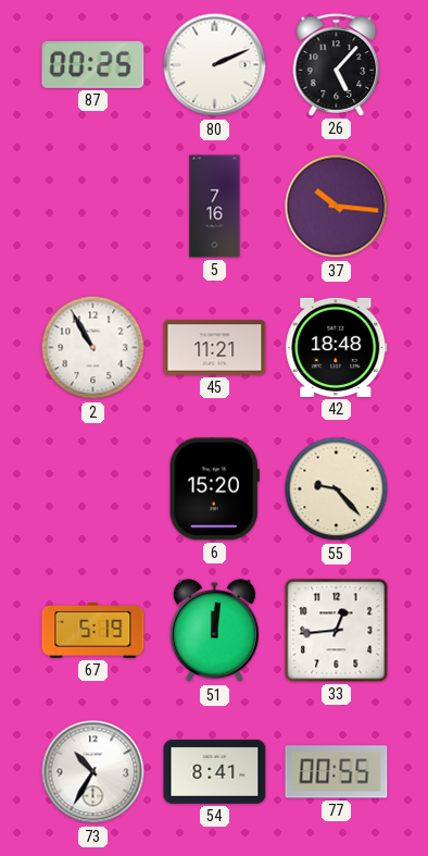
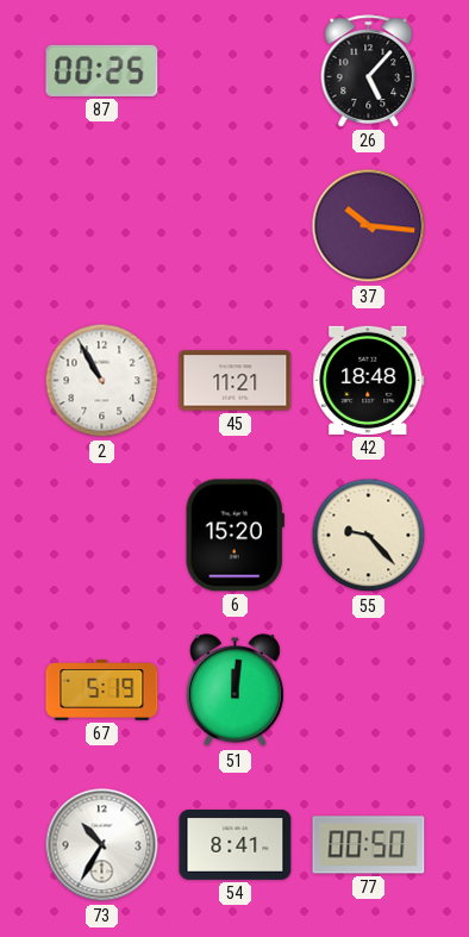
80: 2:11 -> none
5: 7:16 -> none
33: 12:44 -> none
77: 00:55 -> 00:50
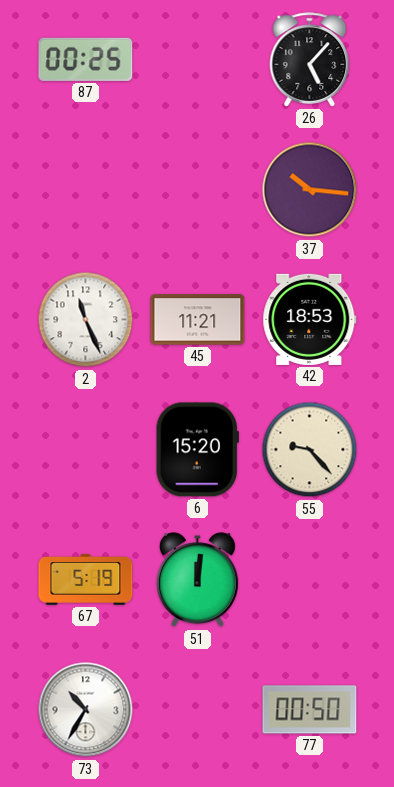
2: 10:55 -> 11:26
42: 18:48 -> 18:53
54: 8:41 -> none
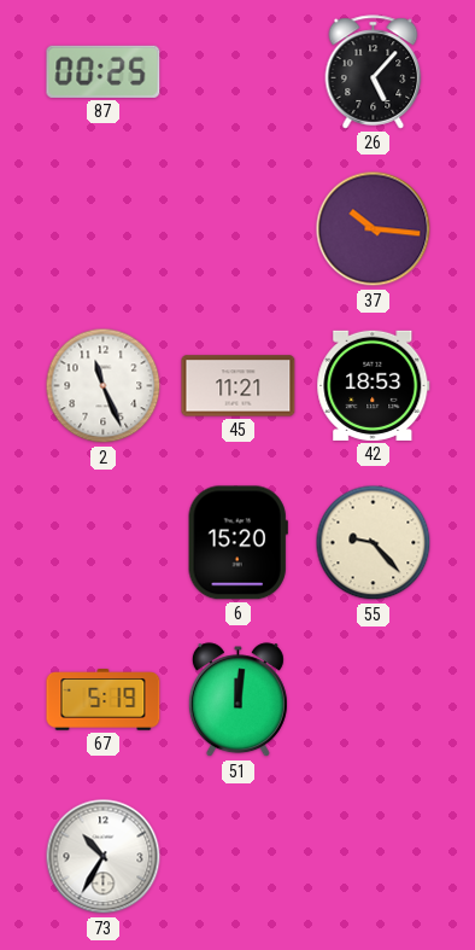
77: 00:50 -> none
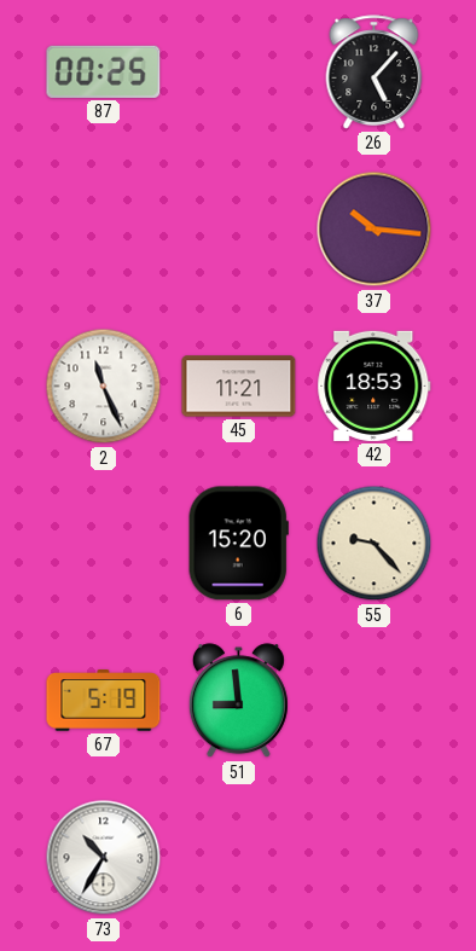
51: 12:01 -> 8:59
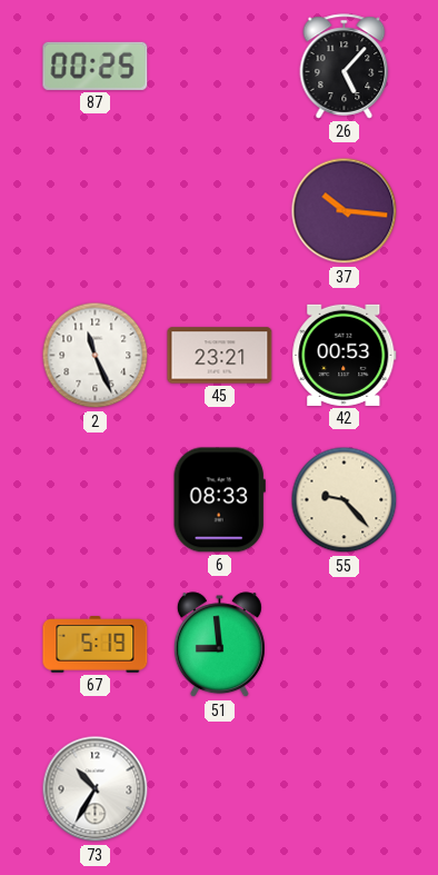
45: 11:21 -> 23:21
42: 18:53 -> 00:53
6: 15:20 -> 08:33
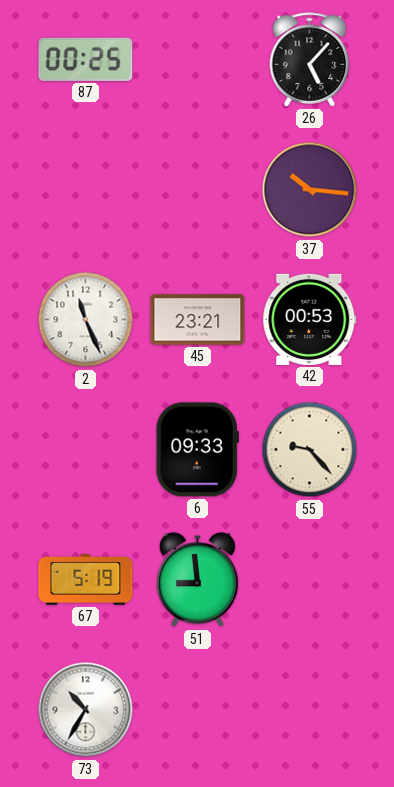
6: 08:33 -> 09:33
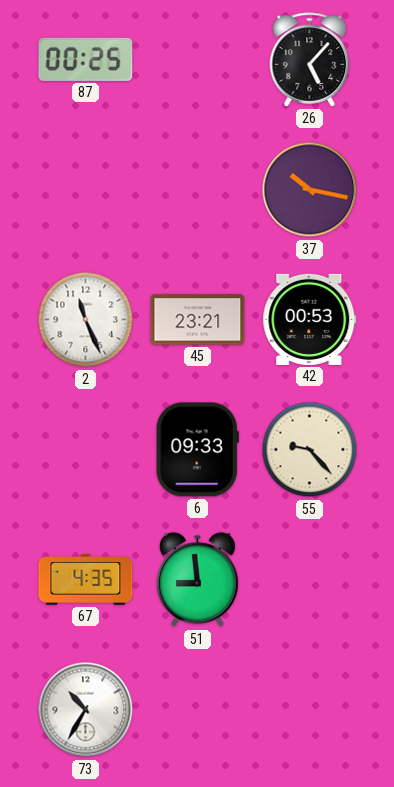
37: 10:16 -> 10:17
67: 5:19 -> 4:35
